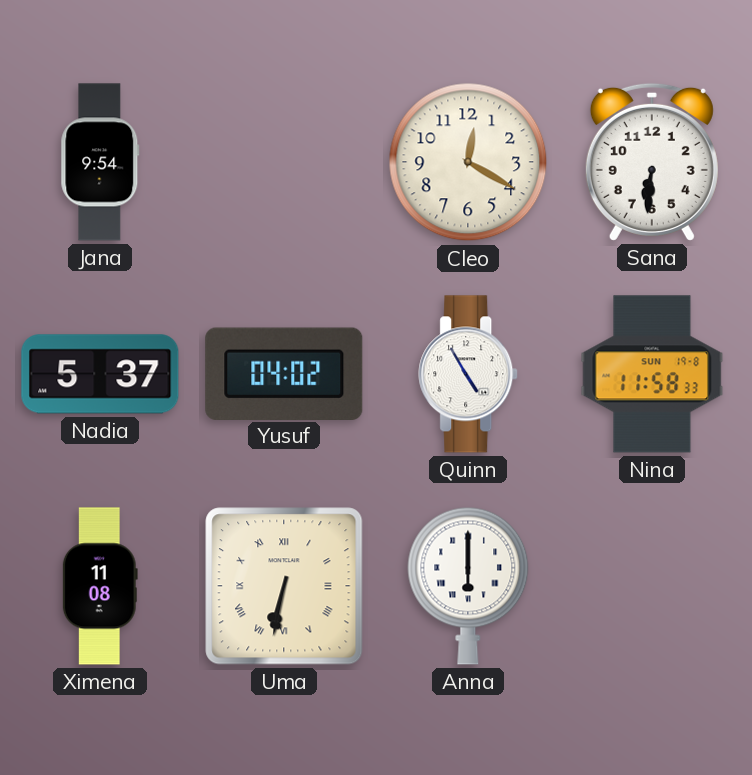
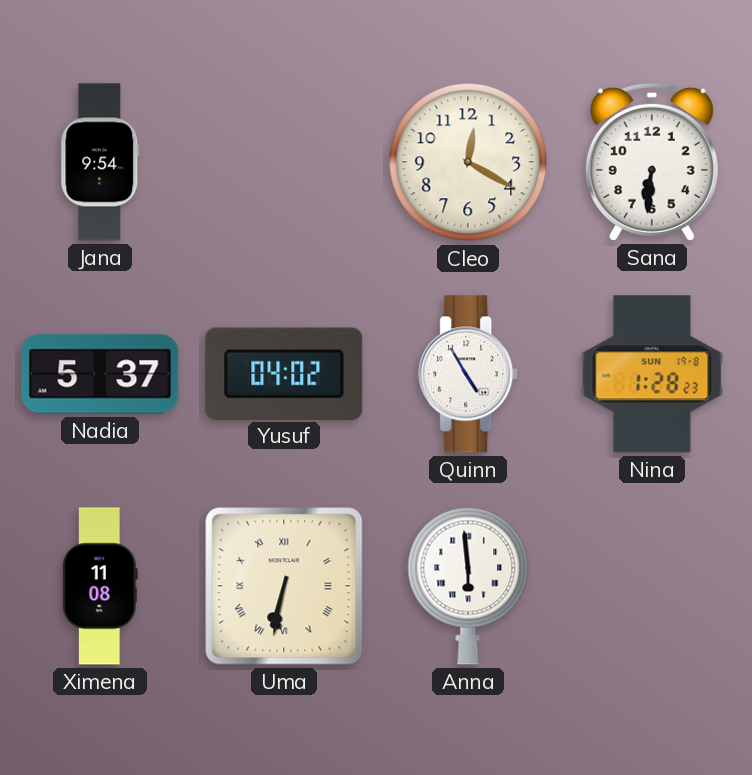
Nina: 11:58 -> 1:28
Anna: 6:00 -> 5:59
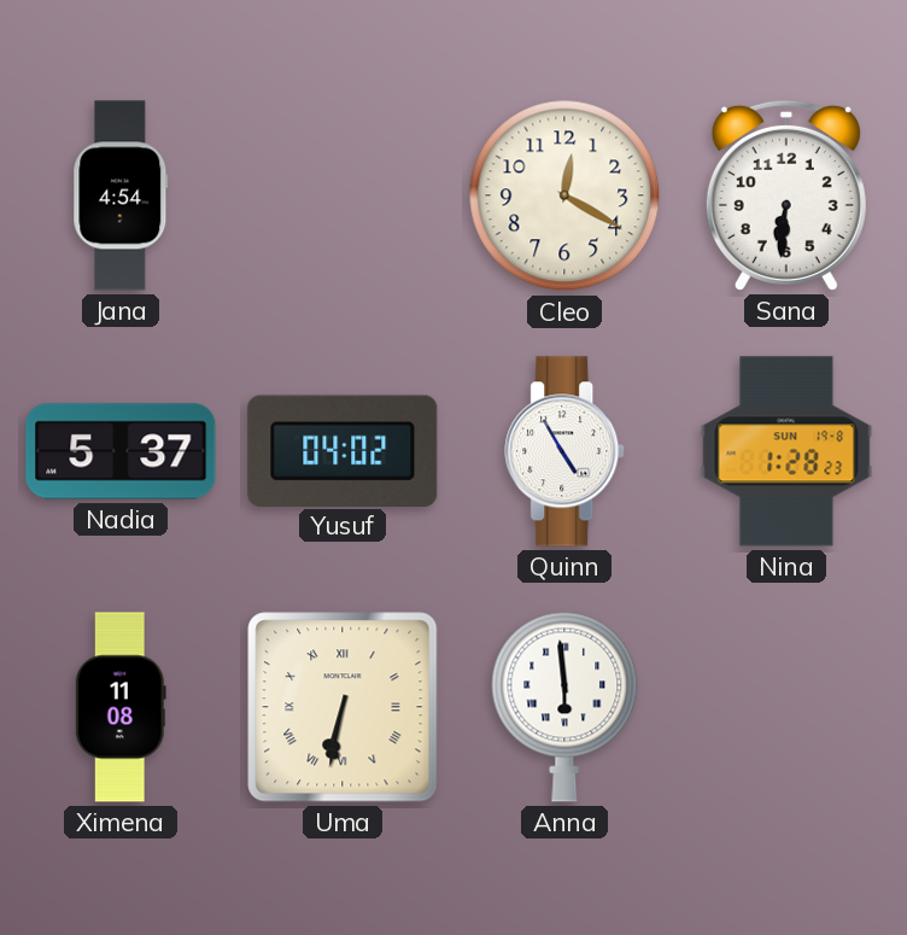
Jana: 9:54 -> 4:54
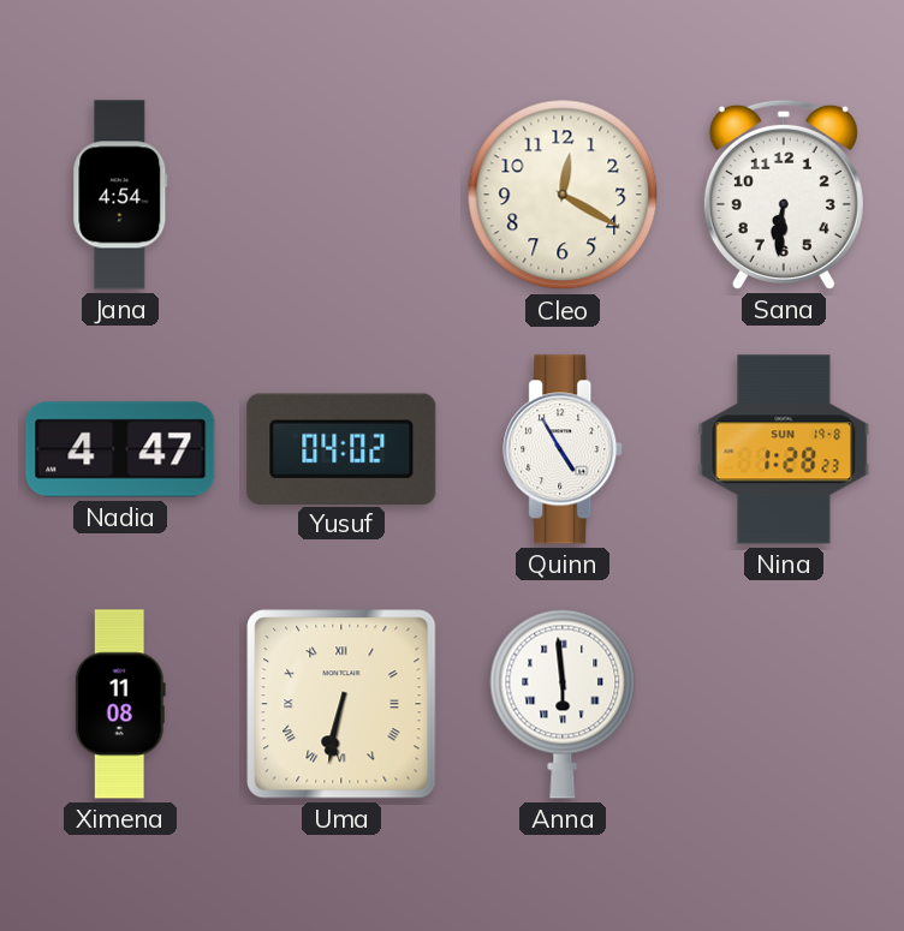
Nadia: 5:37 -> 4:47
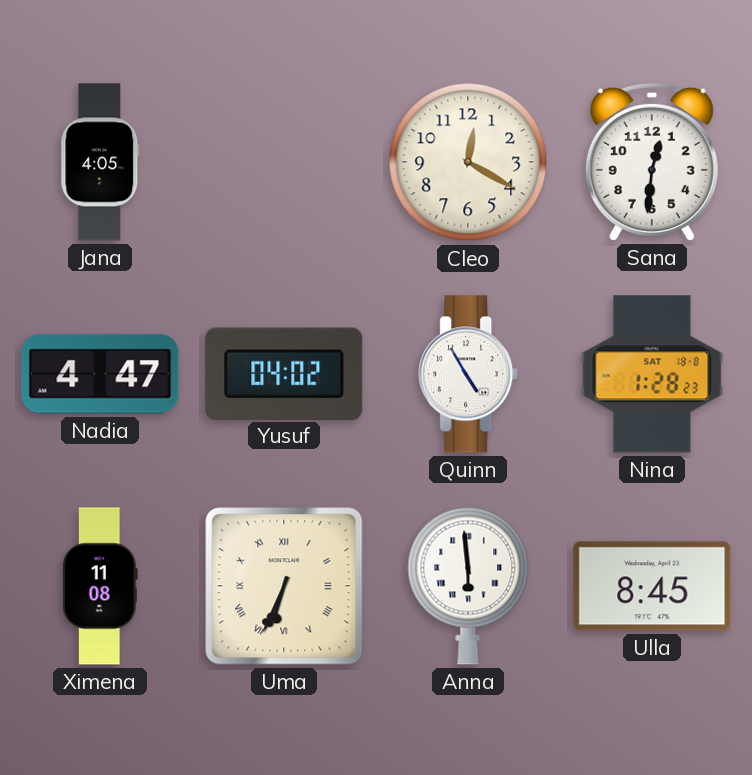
Jana: 4:54 -> 4:05
Sana: 6:31 -> 12:31
Nina date: SUN 19-8 -> SAT 18-8
Uma: 6:32 -> 6:34
Ulla: none -> 8:45
